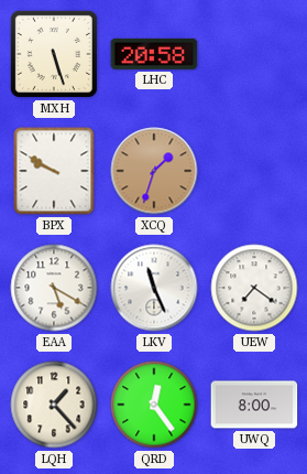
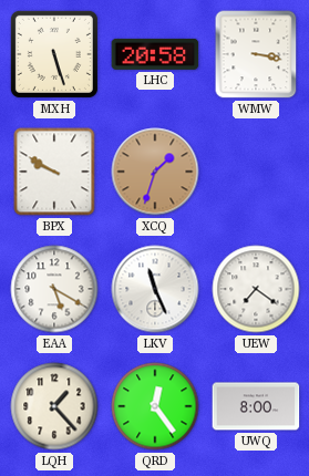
WMW: none -> 3:17
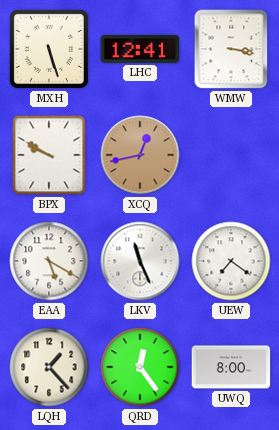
LHC: 20:58 -> 12:41
XCQ: 1:33 -> 12:43
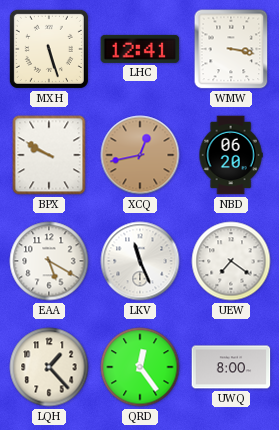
NBD: none -> 06:20
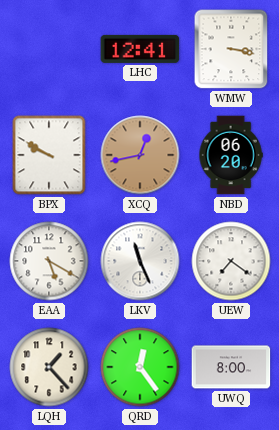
MXH: 5:27 -> none
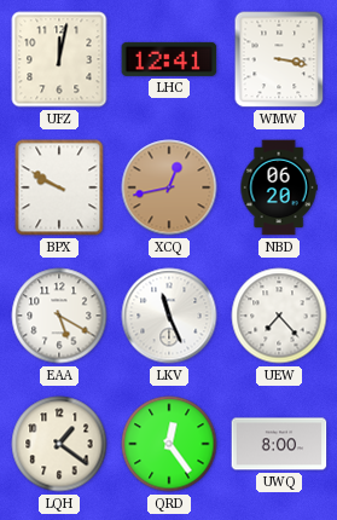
UFZ: none -> 12:02
UEW: 7:21 -> 7:23
LQH: 1:23 -> 1:21
